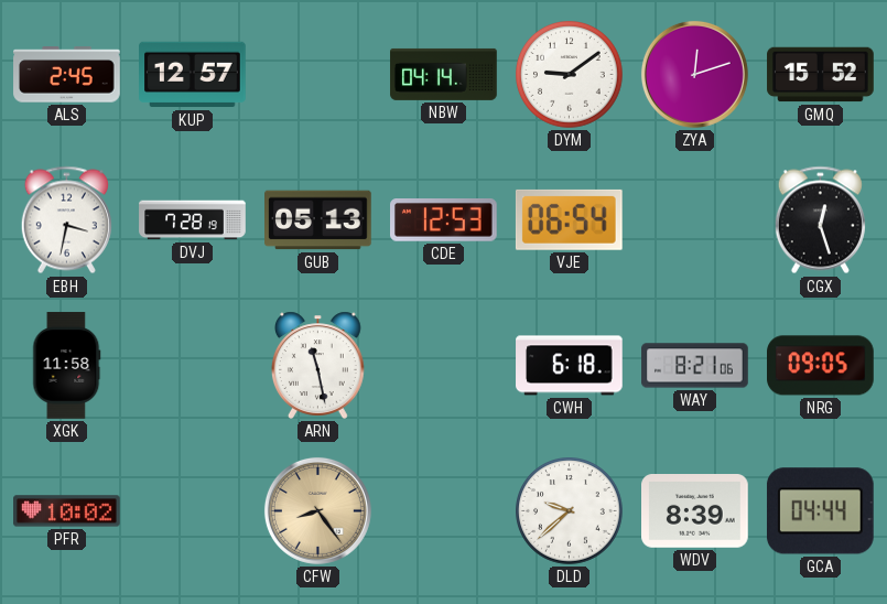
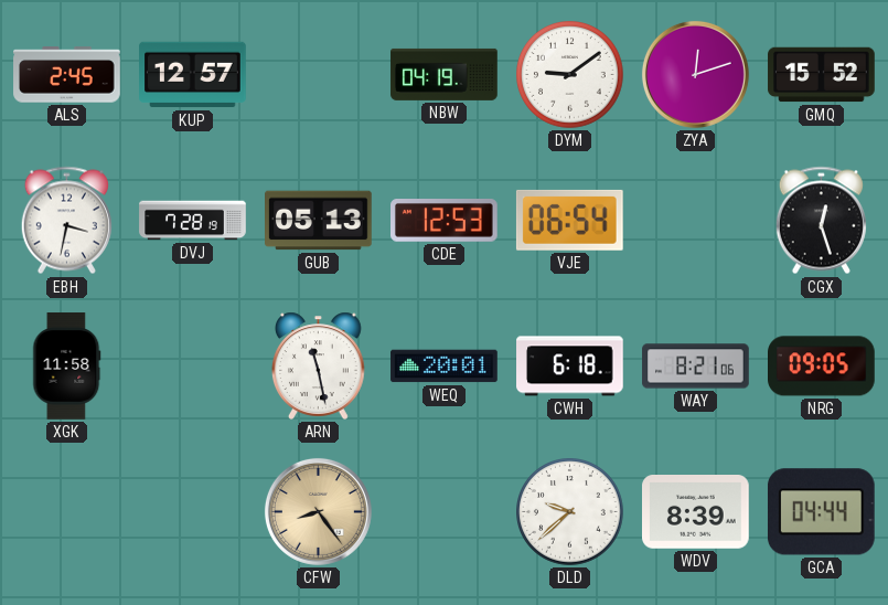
NBW: 04:14 -> 04:19
WEQ: none -> 20:01
PFR: 10:02 -> none
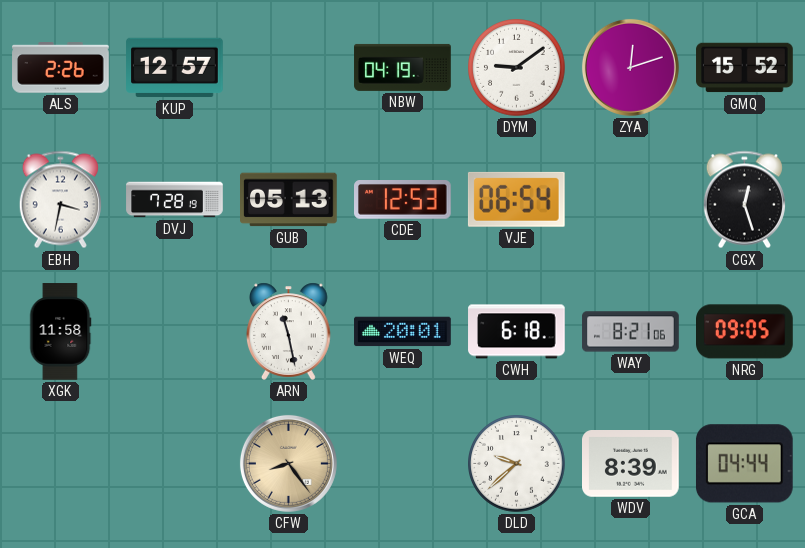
ALS: 2:45 -> 2:26
